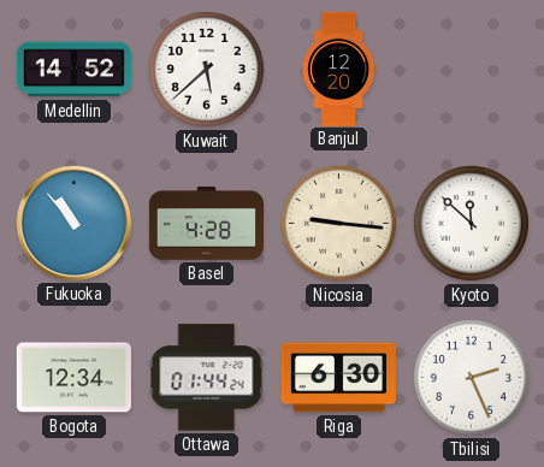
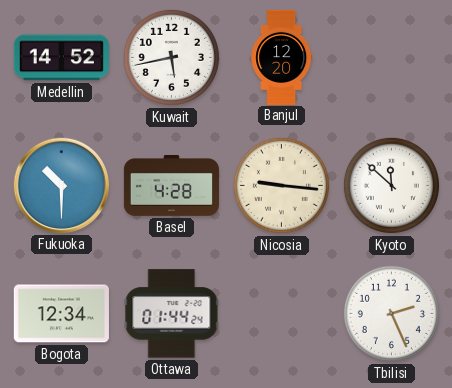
Kuwait: 5:38 -> 5:43
Fukuoka: 10:53 -> 10:30
Riga: 6:30 -> none
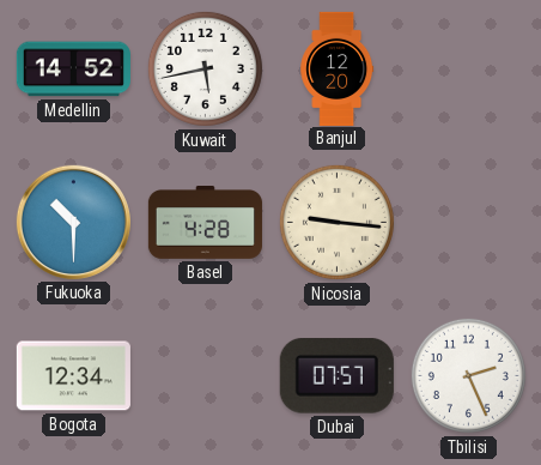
Kyoto: 11:52 -> none
Ottawa: 01:44 -> none
Dubai: none -> 07:57
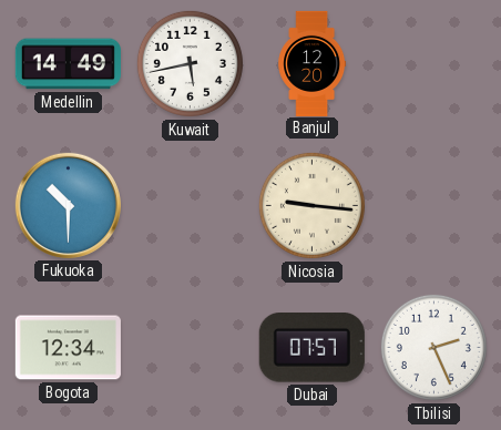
Medellin: 14:52 -> 14:49
Basel: 4:28 -> none
